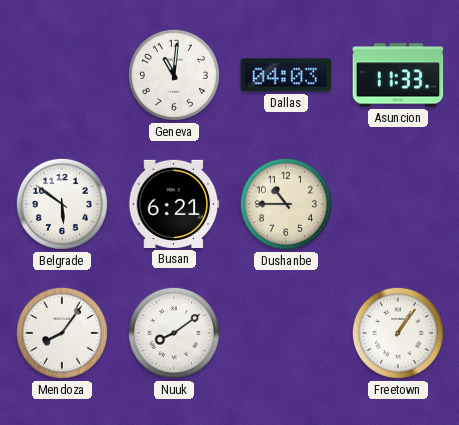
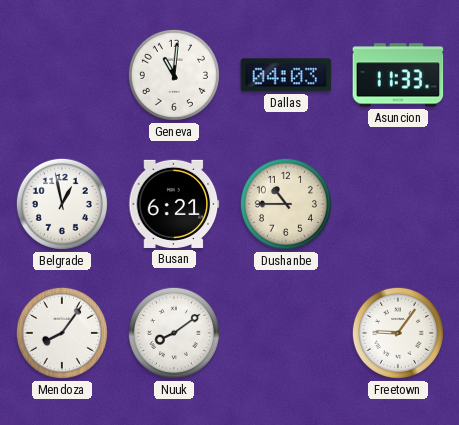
Belgrade: 5:51 -> 12:58
Freetown: 1:06 -> 9:06
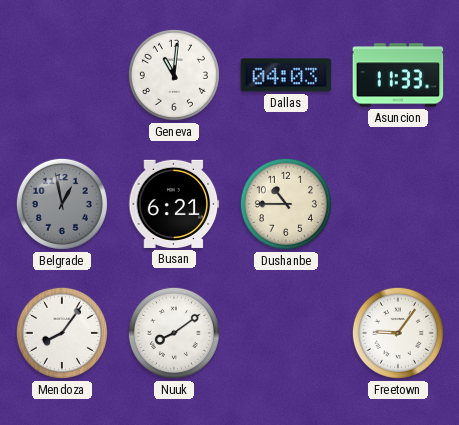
Belgrade dial: white -> grey
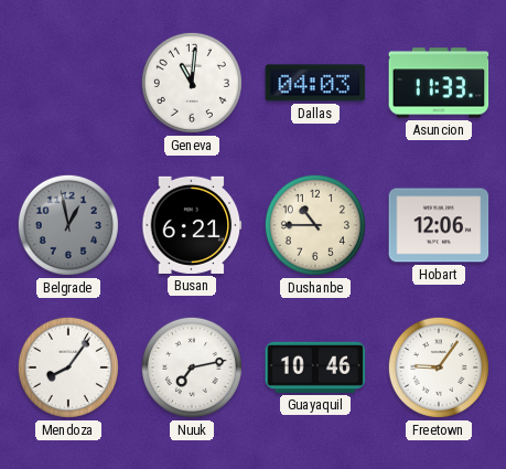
Hobart: none -> 12:06
Nuuk: 8:09 -> 7:13
Guayaquil: none -> 10:46
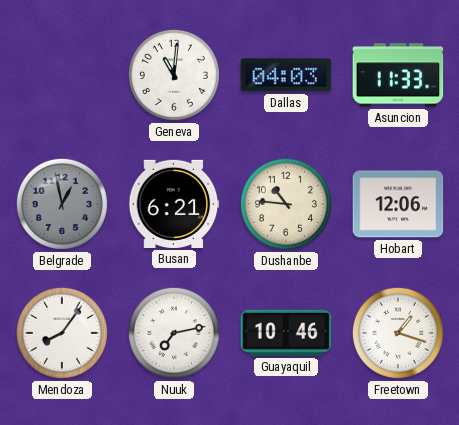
Dushanbe: 10:45 -> 10:46
Freetown: 9:06 -> 1:18
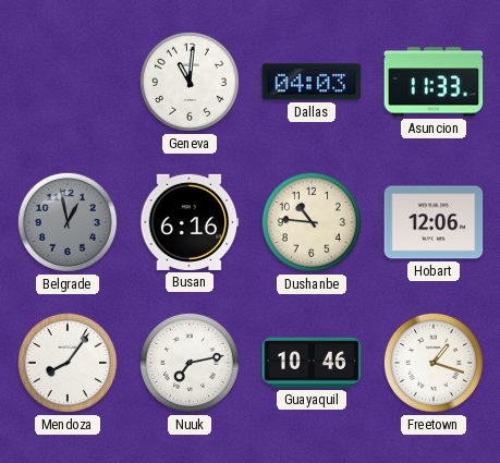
Busan: 6:21 -> 6:16
